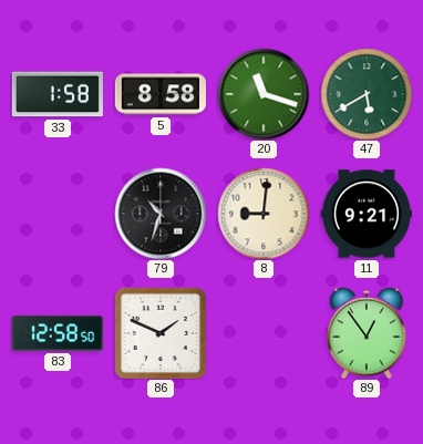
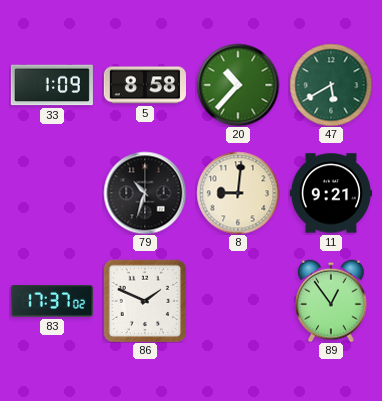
33: 1:58 -> 1:09
20: 11:18 -> 10:37
83: 12:58 -> 17:37
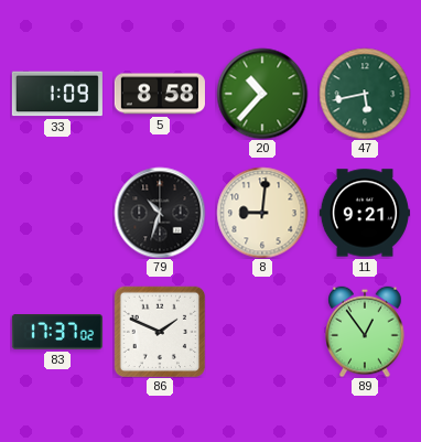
47: 5:40 -> 5:43
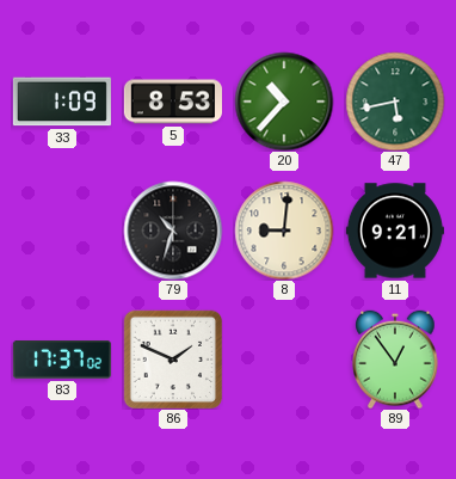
5: 8:58 -> 8:53
